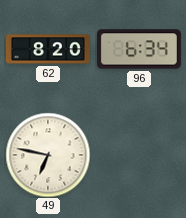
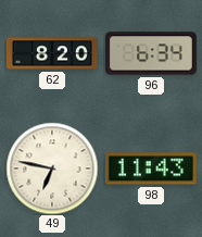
98: none -> 11:43
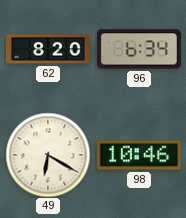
49: 6:47 -> 6:20
98: 11:43 -> 10:46
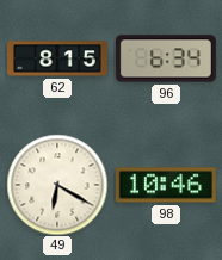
62: 8:20 -> 8:15
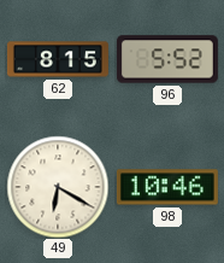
96: 6:34 -> 5:52
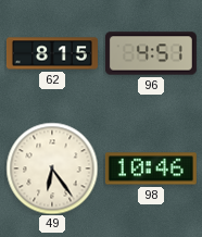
96: 5:52 -> 4:51
49: 6:20 -> 6:24
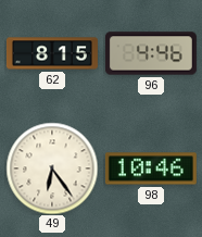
96: 4:51 -> 4:46
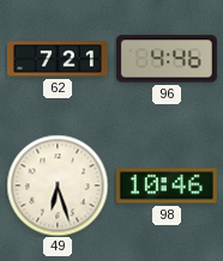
62: 8:15 -> 7:21
49: 6:24 -> 6:27
